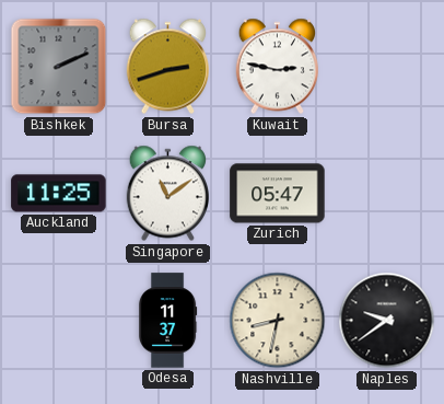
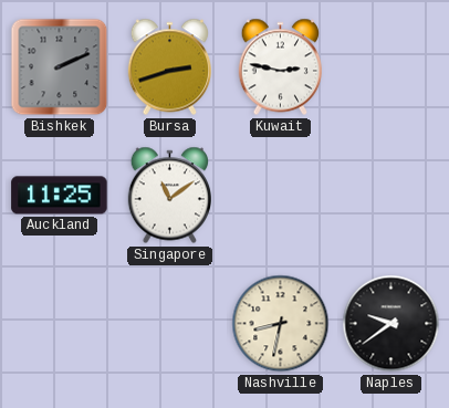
Zurich: 05:47 -> none
Odesa: 11:37 -> none
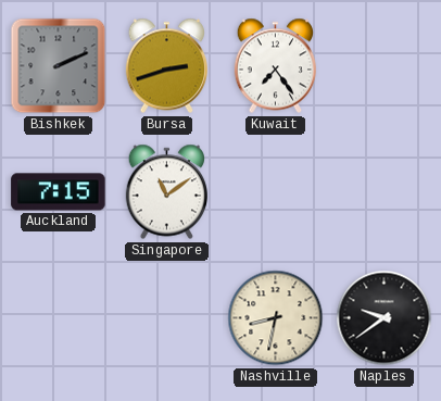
Kuwait: 2:47 -> 7:24
Auckland: 11:25 -> 7:15
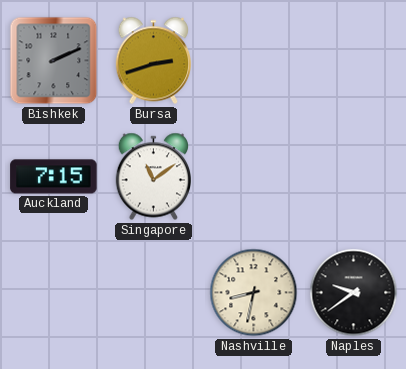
Kuwait: 7:24 -> none
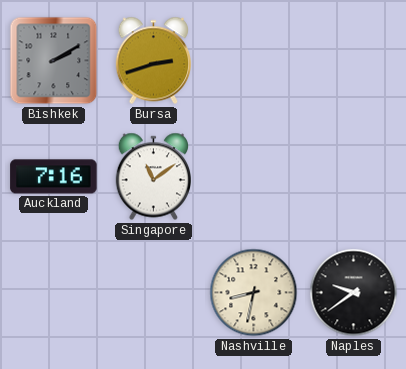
Bishkek: 2:11 -> 2:10
Auckland: 7:15 -> 7:16
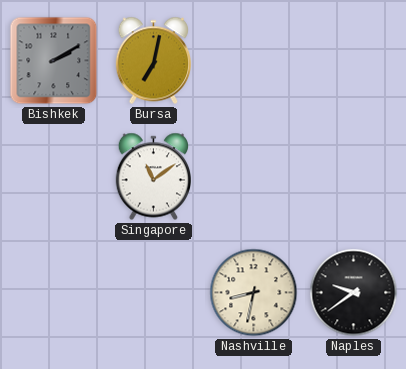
Bursa: 2:42 -> 7:02
Auckland: 7:16 -> none
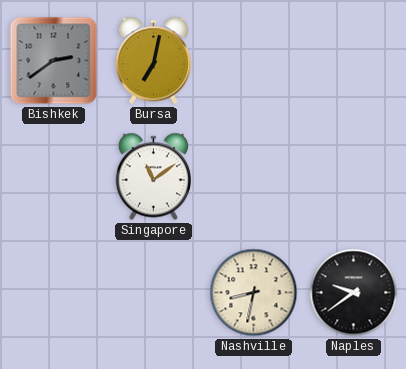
Bishkek: 2:10 -> 2:39
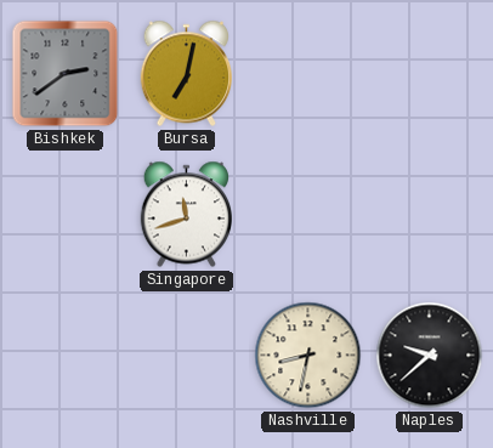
Singapore: 11:09 -> 11:42
Naples: 9:39 -> 9:38
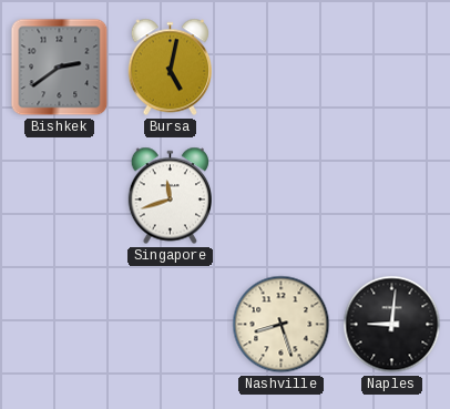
Bursa: 7:02 -> 5:02
Nashville: 8:32 -> 8:27
Naples: 9:38 -> 9:01
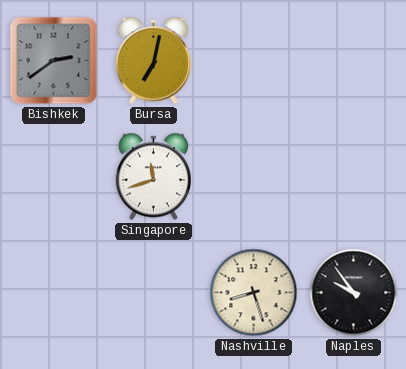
Bursa: 5:02 -> 7:02
Naples: 9:01 -> 9:54
